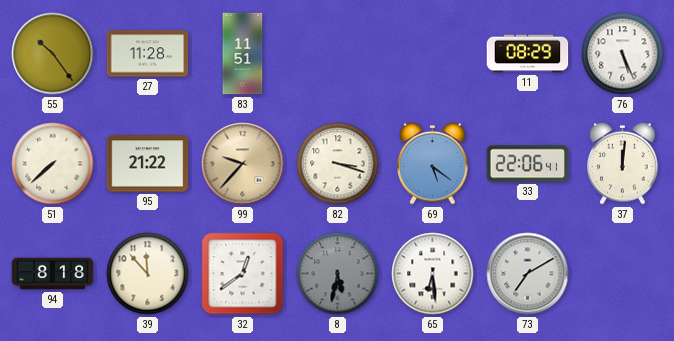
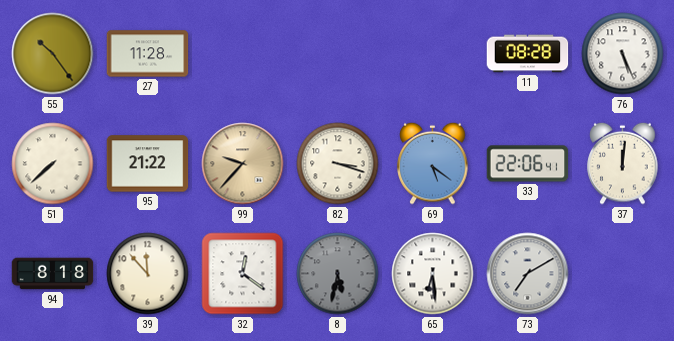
83: 11:51 -> none
11: 08:29 -> 08:28
32: 12:39 -> 12:21
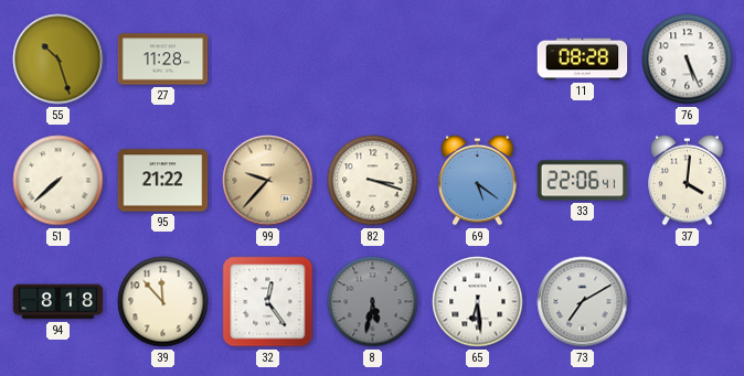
55: 10:24 -> 10:27
37: 12:01 -> 4:01
32: 12:21 -> 12:24
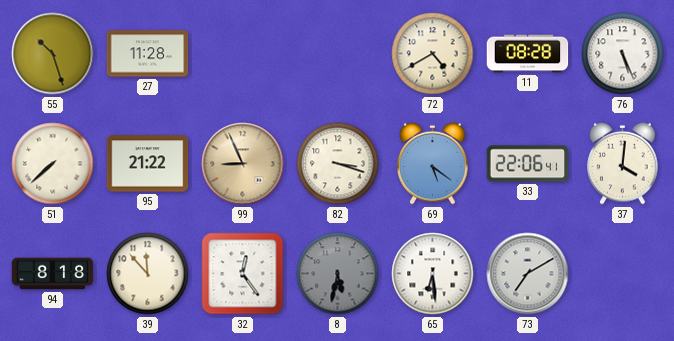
72: none -> 4:40
99: 9:37 -> 8:56
